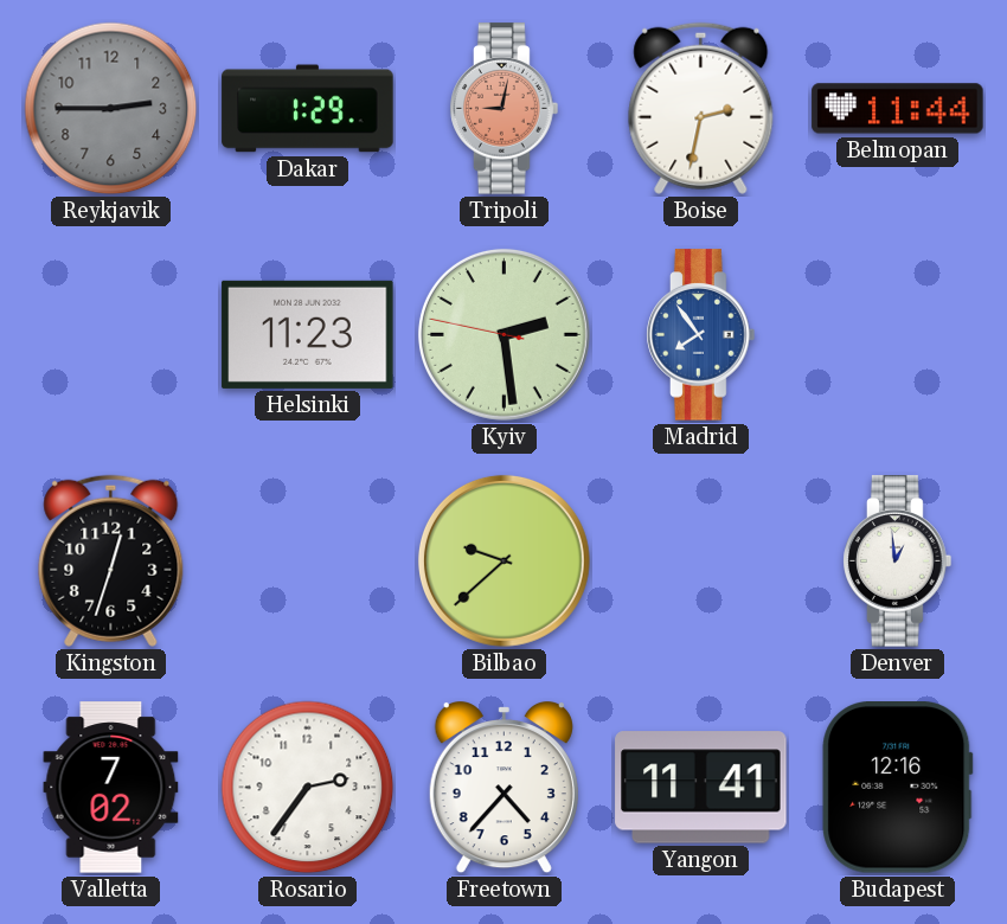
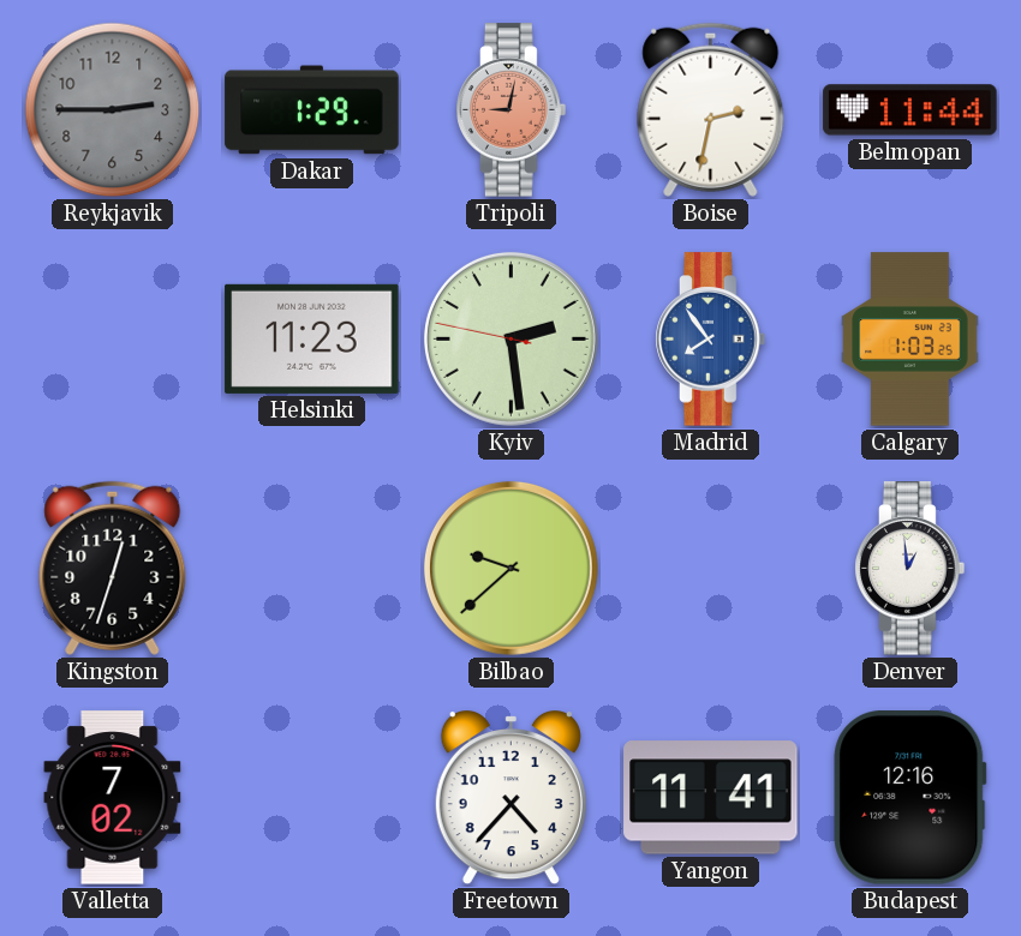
Calgary: none -> 1:03
Rosario: 2:36 -> none
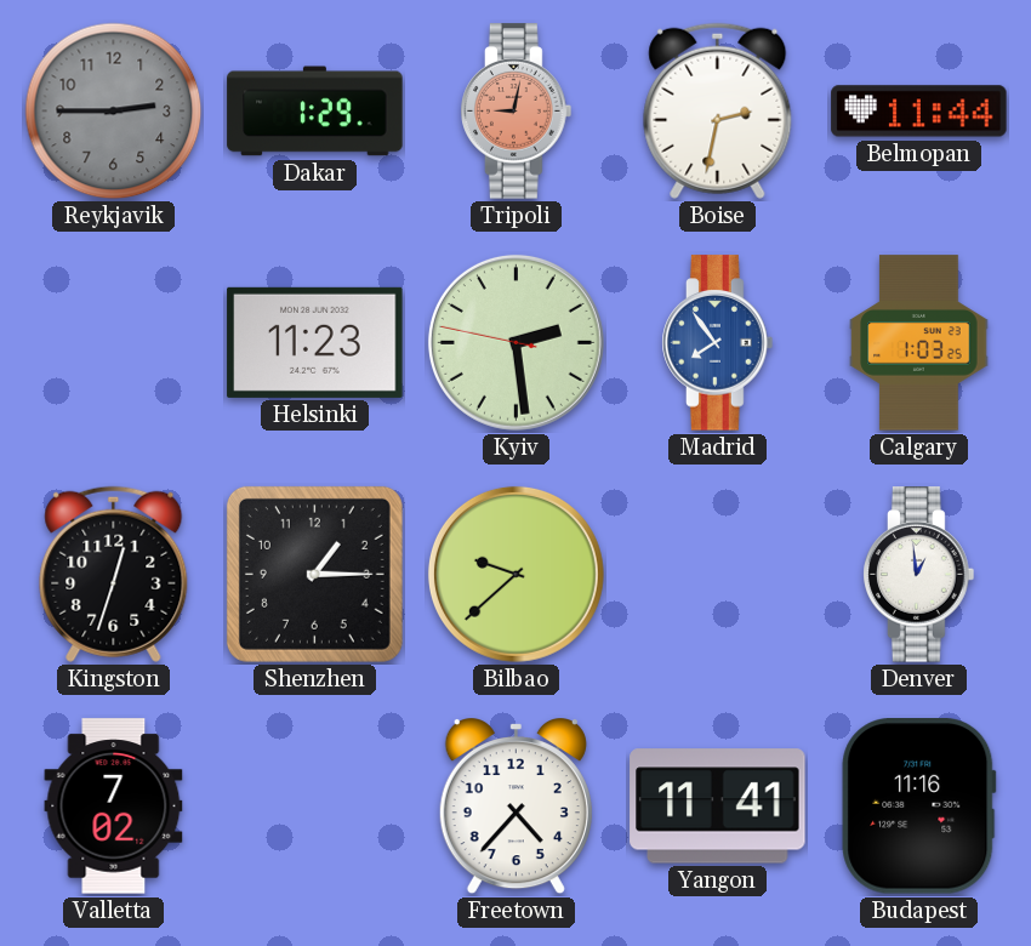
Shenzhen: none -> 1:15
Budapest: 12:16 -> 11:16
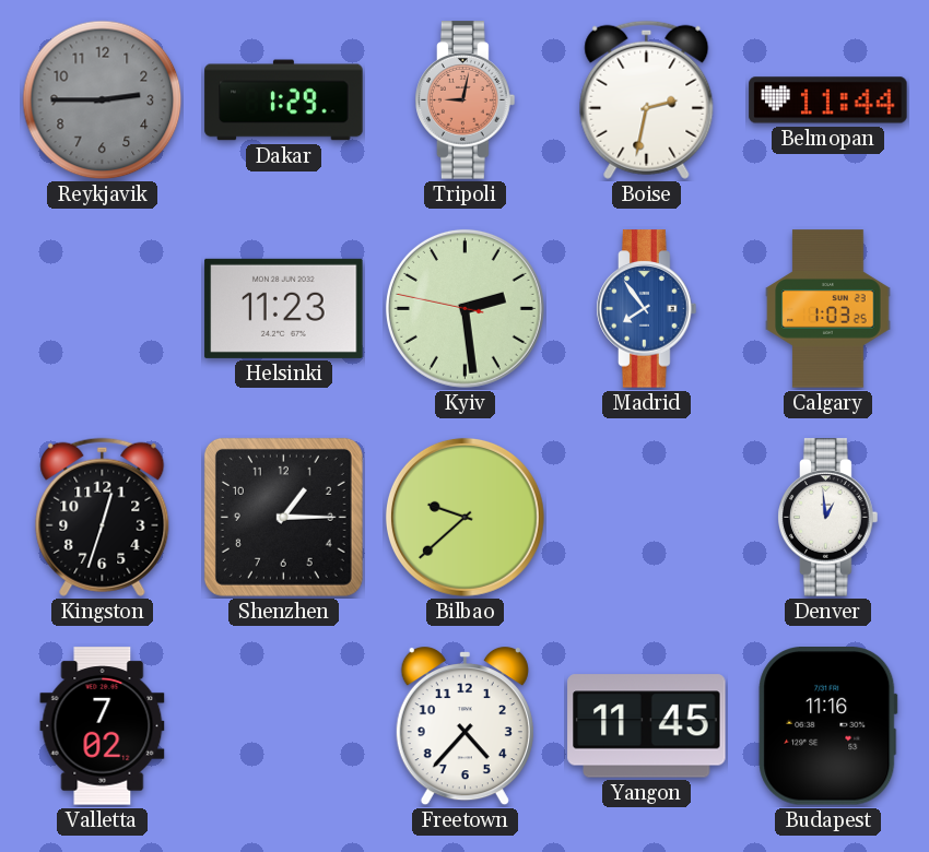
Yangon: 11:41 -> 11:45
